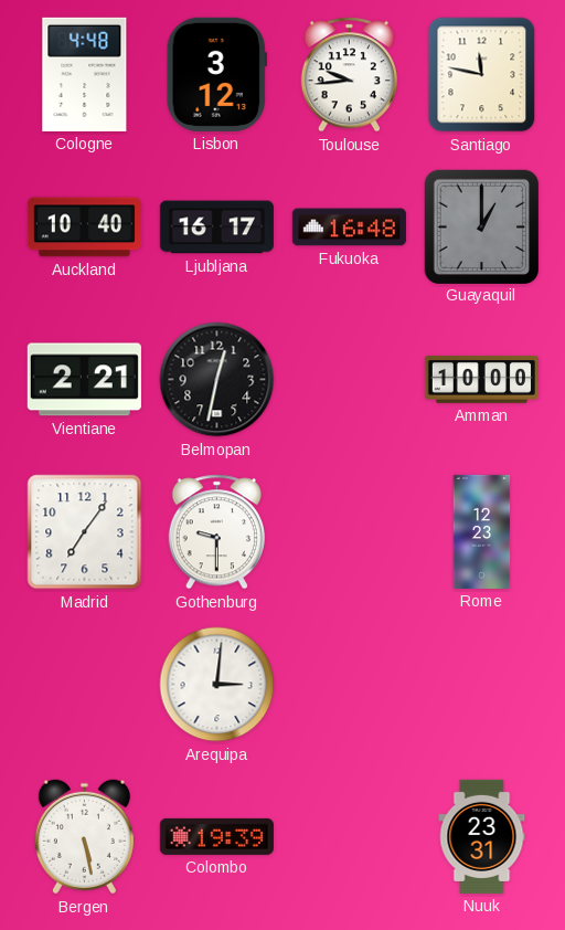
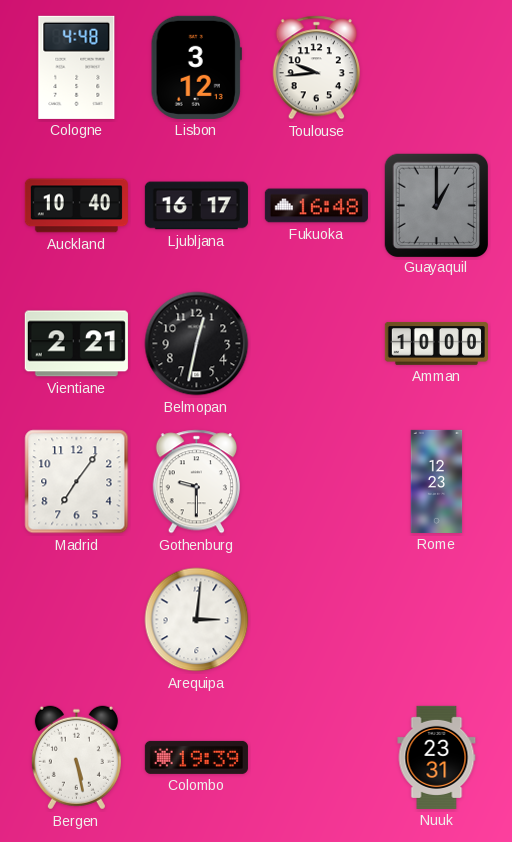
Santiago: 11:47 -> none
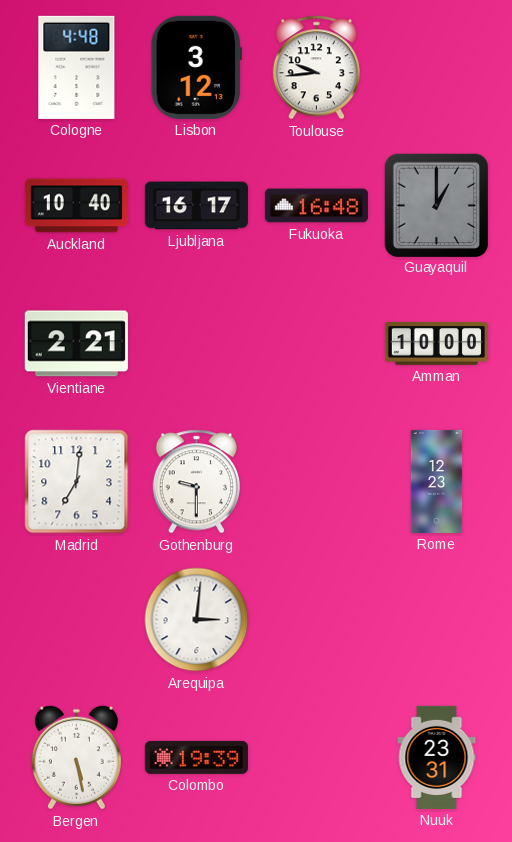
Belmopan: 12:32 -> none
Madrid: 7:06 -> 7:01
